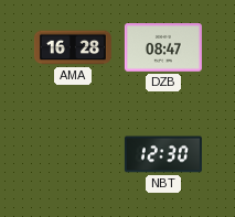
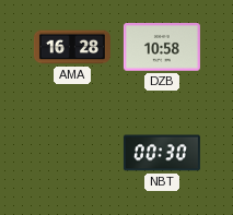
DZB: 08:47 -> 10:58
NBT: 12:30 -> 00:30
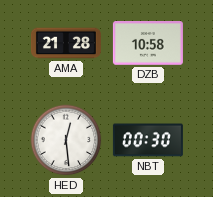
AMA: 16:28 -> 21:28
HED: none -> 12:29
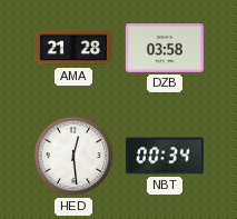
DZB: 10:58 -> 03:58
NBT: 00:30 -> 00:34
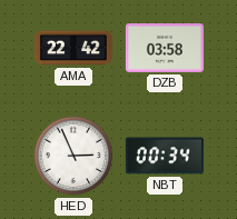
AMA: 21:28 -> 22:42
HED: 12:29 -> 2:56
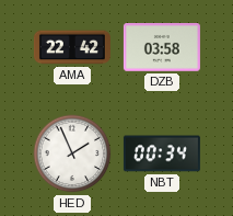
HED: 2:56 -> 1:56
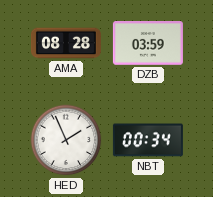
AMA: 22:42 -> 08:28
DZB: 03:58 -> 03:59
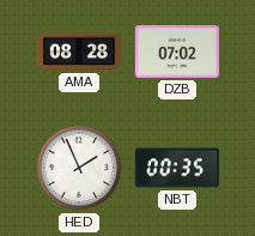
DZB: 03:59 -> 07:02
NBT: 00:34 -> 00:35
